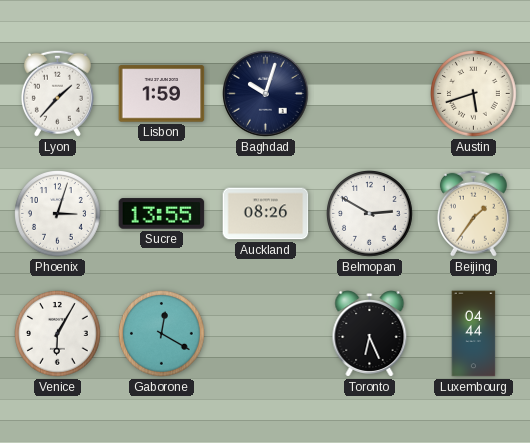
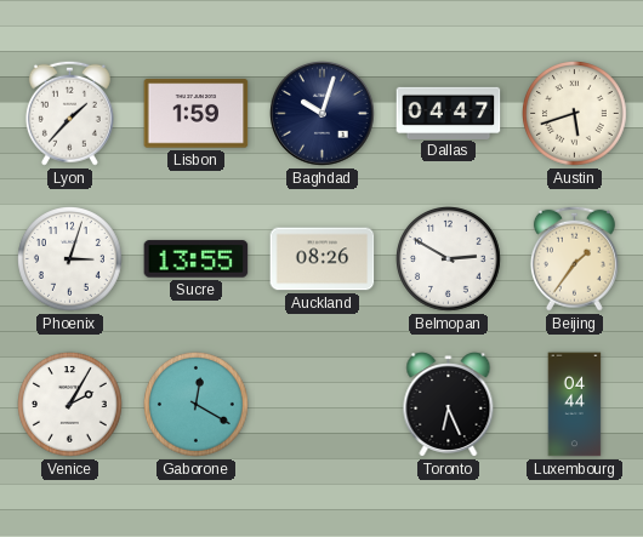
Dallas: none -> 04:47
Venice: 6:05 -> 2:05
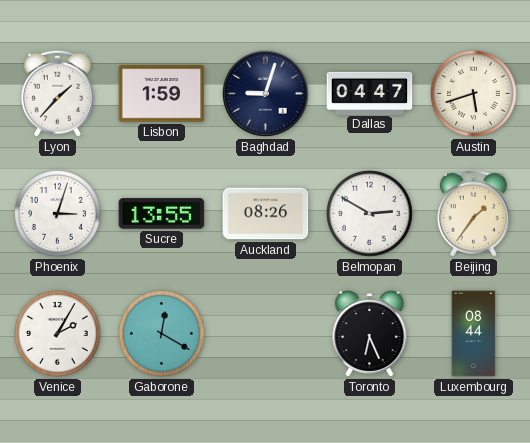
Baghdad: 10:03 -> 9:03
Luxembourg: 04:44 -> 08:44
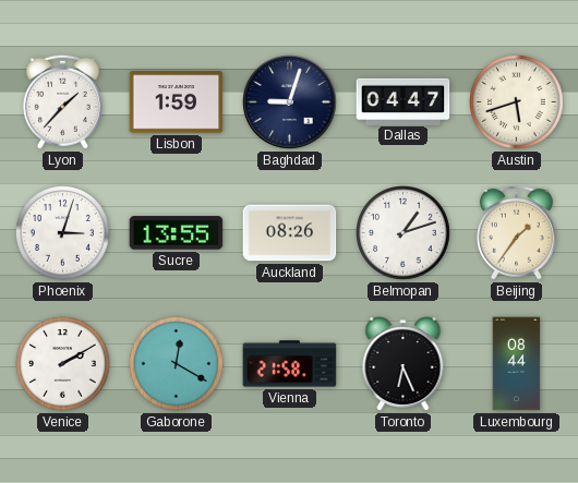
Belmopan: 2:50 -> 1:12
Venice: 2:05 -> 2:10
Vienna: none -> 21:58
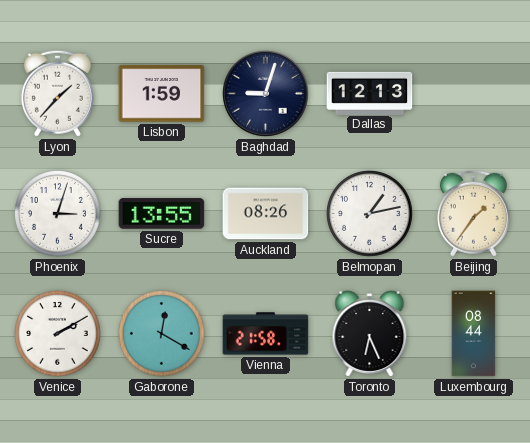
Dallas: 04:47 -> 12:13
Austin: 5:42 -> none
Belmopan: 1:12 -> 1:13
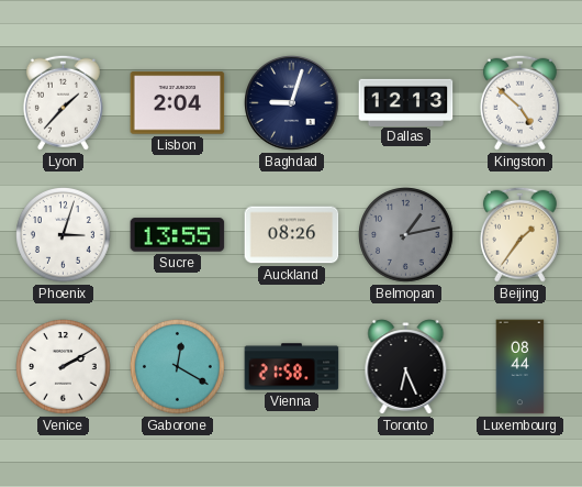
Lisbon: 1:59 -> 2:04
Kingston: none -> 4:52
Belmopan dial: white -> grey
